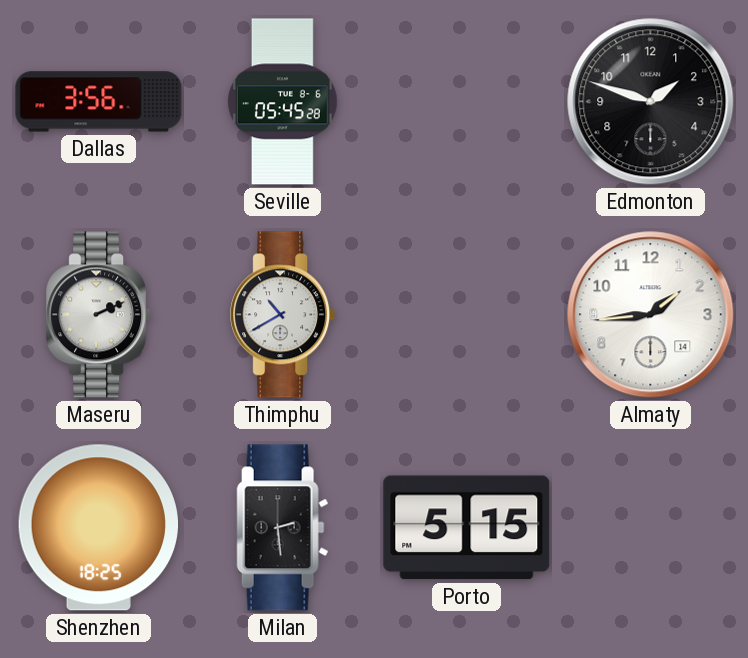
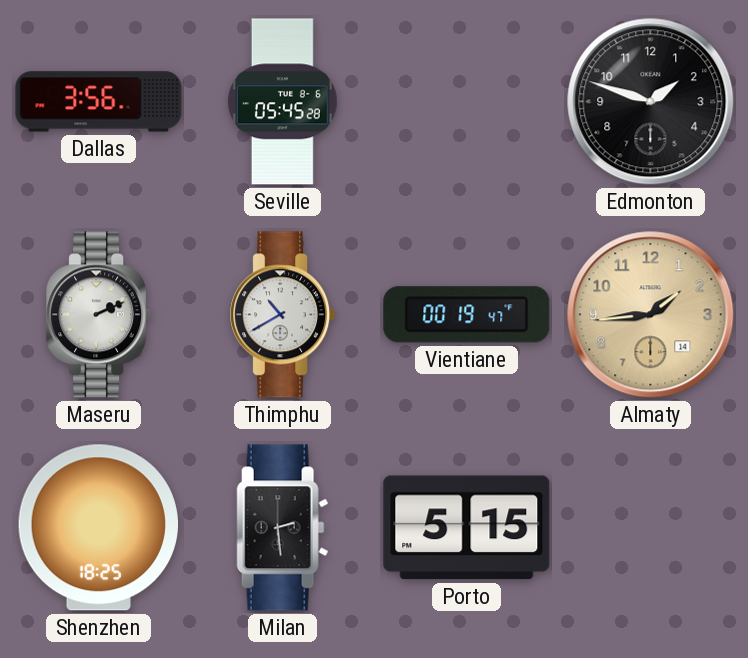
Vientiane: none -> 00:19
Almaty dial: white -> champagne
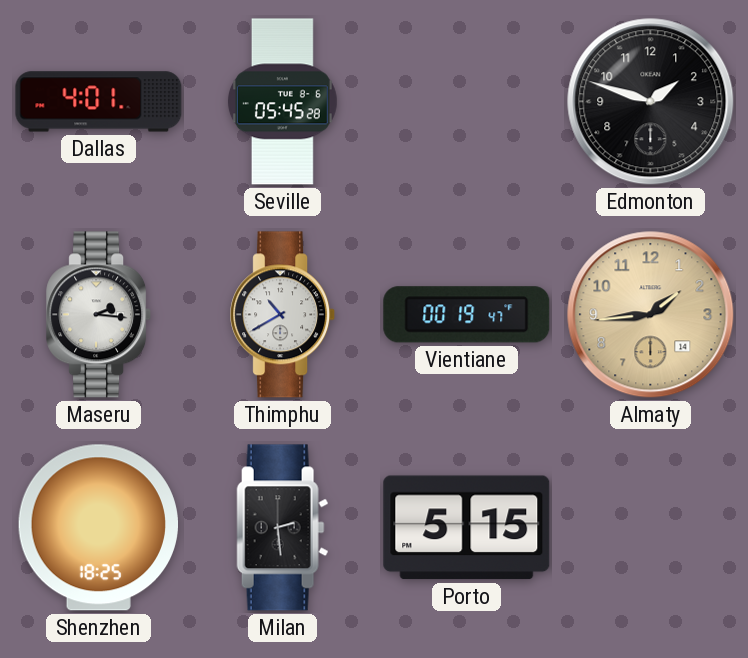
Dallas: 3:56 -> 4:01
Maseru: 2:11 -> 2:16
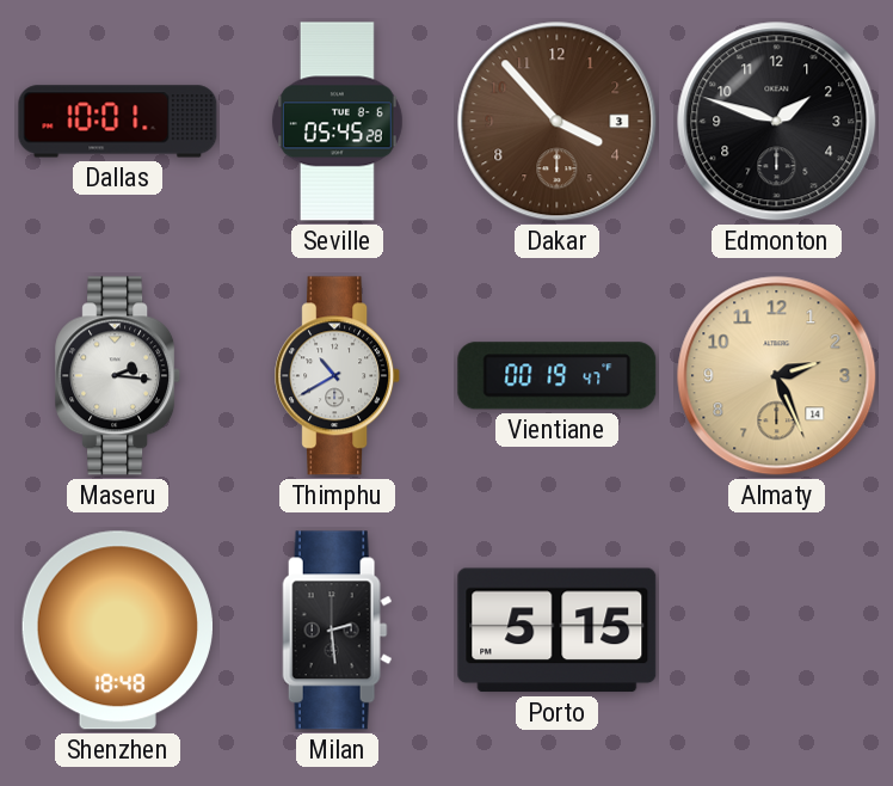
Dallas: 4:01 -> 10:01
Dakar: none -> 3:53
Almaty: 1:44 -> 2:26
Shenzhen: 18:25 -> 18:48
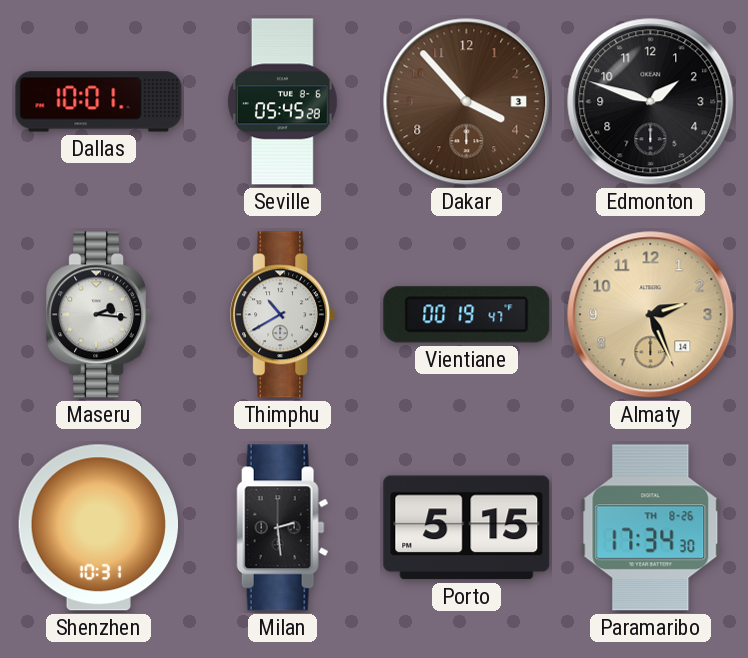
Shenzhen: 18:48 -> 10:31
Paramaribo: none -> 17:34
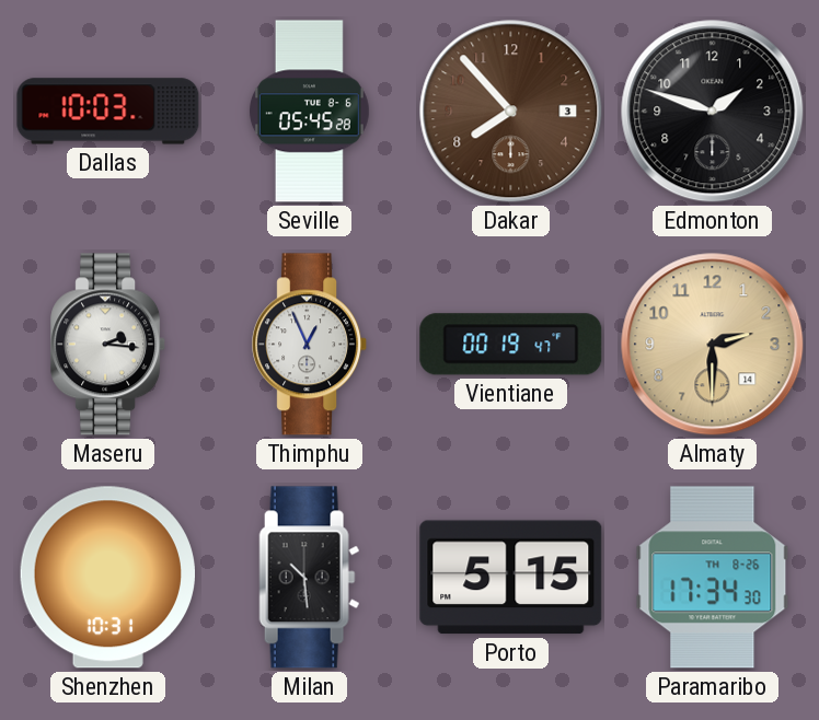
Dallas: 10:01 -> 10:03
Dakar: 3:53 -> 7:53
Thimphu: 10:40 -> 12:56
Almaty: 2:26 -> 2:30
Milan: 2:29 -> 10:29
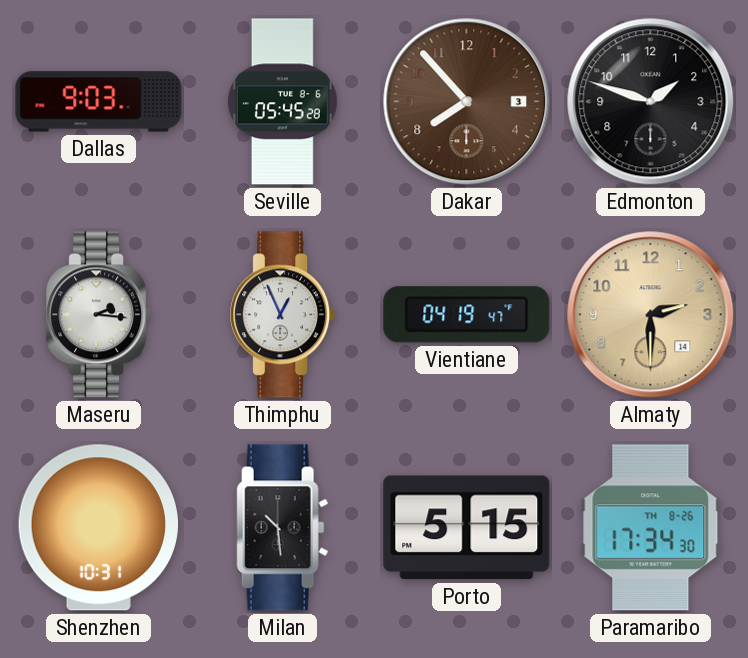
Dallas: 10:03 -> 9:03
Vientiane: 00:19 -> 04:19
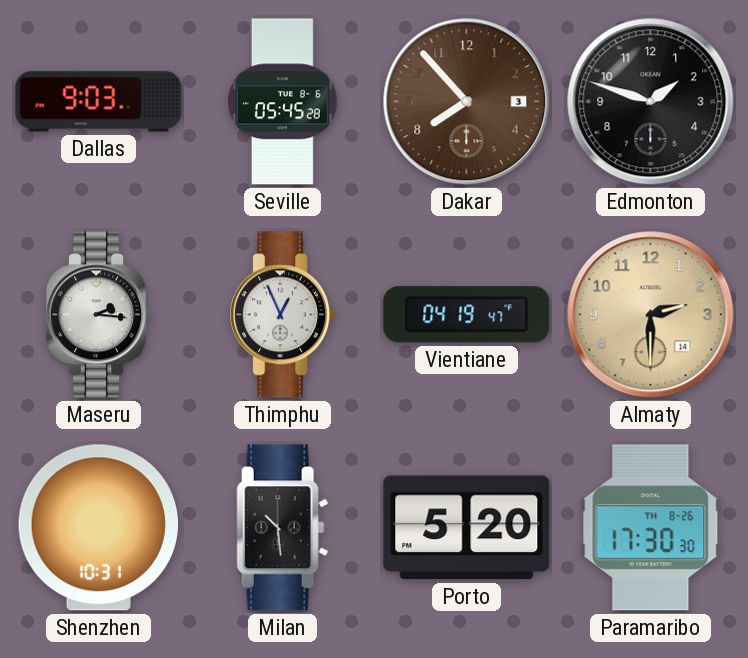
Porto: 5:15 -> 5:20
Paramaribo: 17:34 -> 17:30
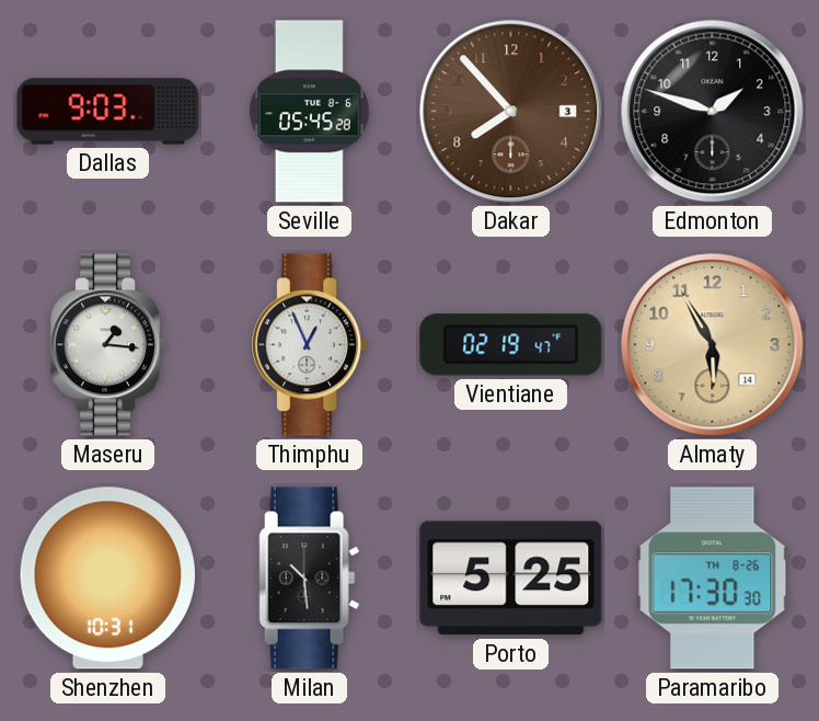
Maseru: 2:16 -> 1:16
Vientiane: 04:19 -> 02:19
Almaty: 2:30 -> 5:55
Porto: 5:20 -> 5:25
